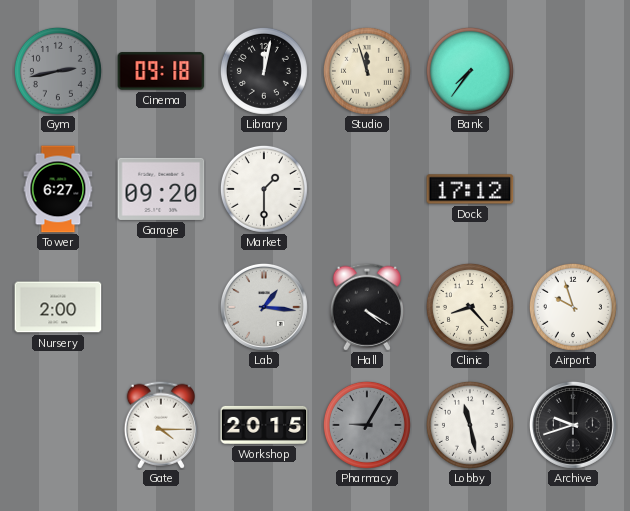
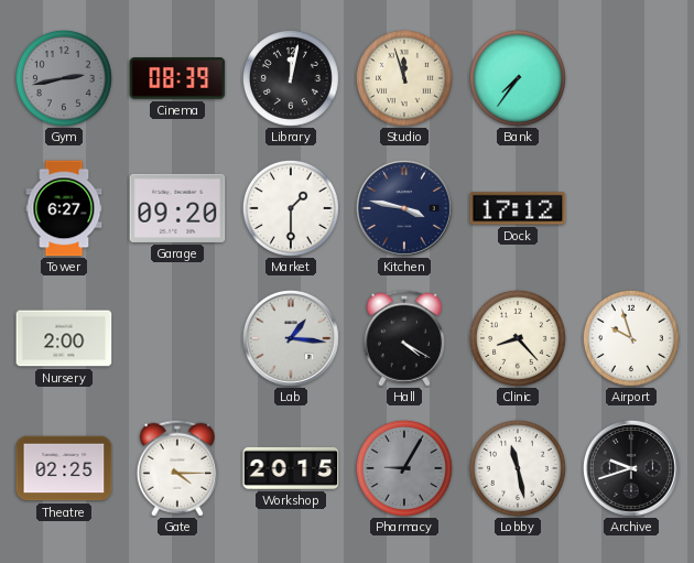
Cinema: 09:18 -> 08:39
Kitchen: none -> 3:47
Theatre: none -> 02:25
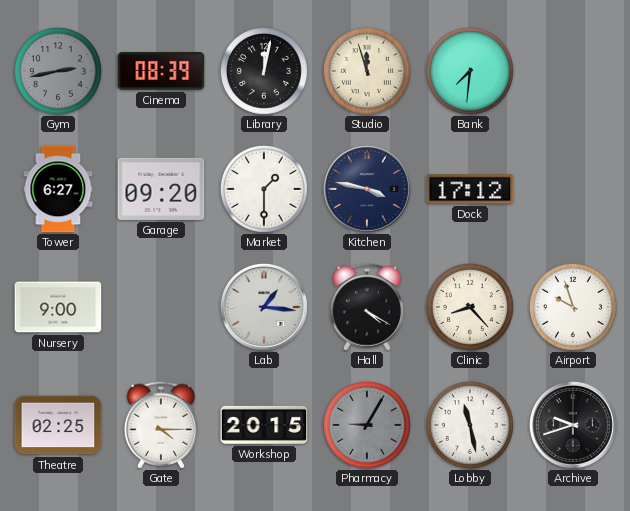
Bank: 7:36 -> 7:31
Nursery: 2:00 -> 9:00
